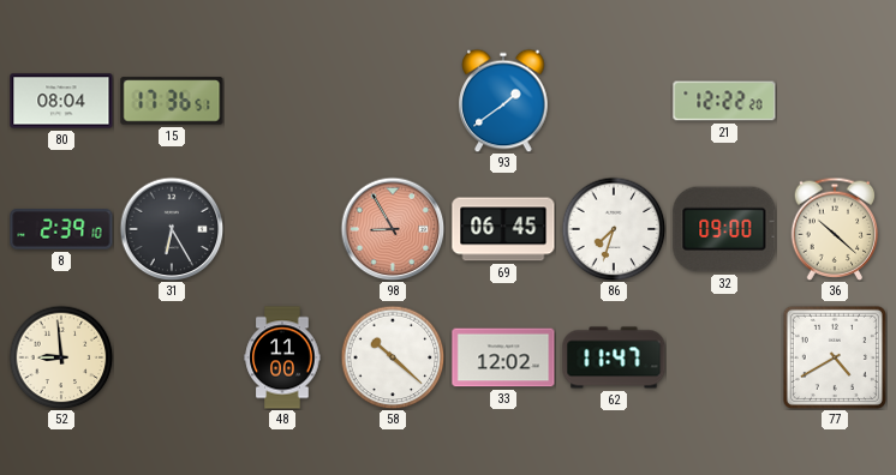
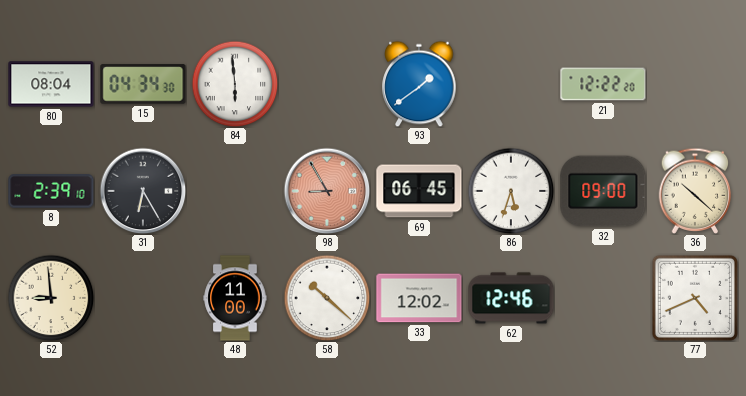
15: 17:36 -> 04:34
84: none -> 5:59
86: 7:33 -> 5:33
62: 11:47 -> 12:46
77: 4:40 -> 4:41
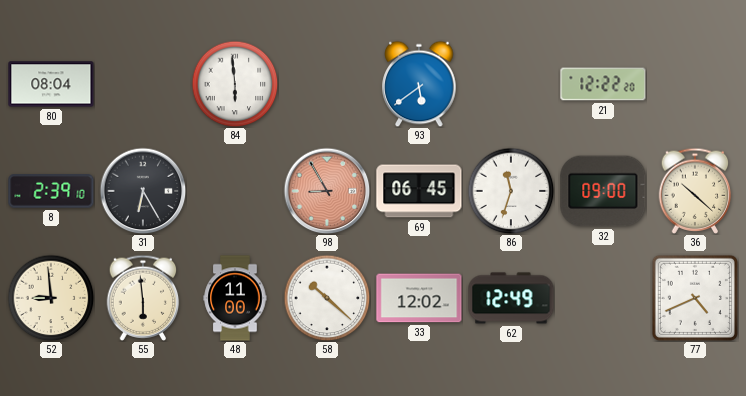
15: 04:34 -> none
93: 1:39 -> 5:39
86: 5:33 -> 11:33
55: none -> 5:59
62: 12:46 -> 12:49
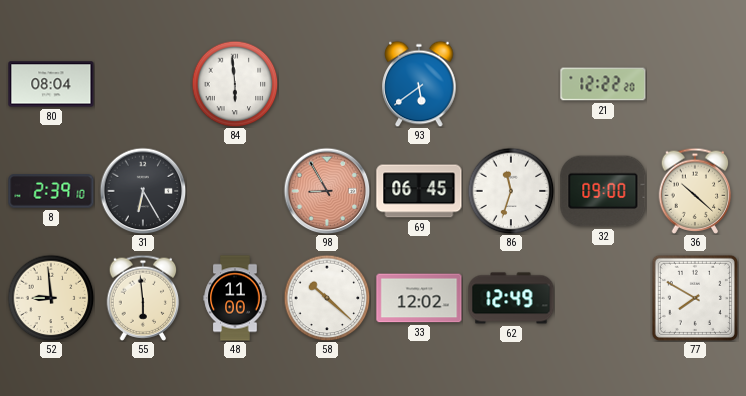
77: 4:41 -> 7:50
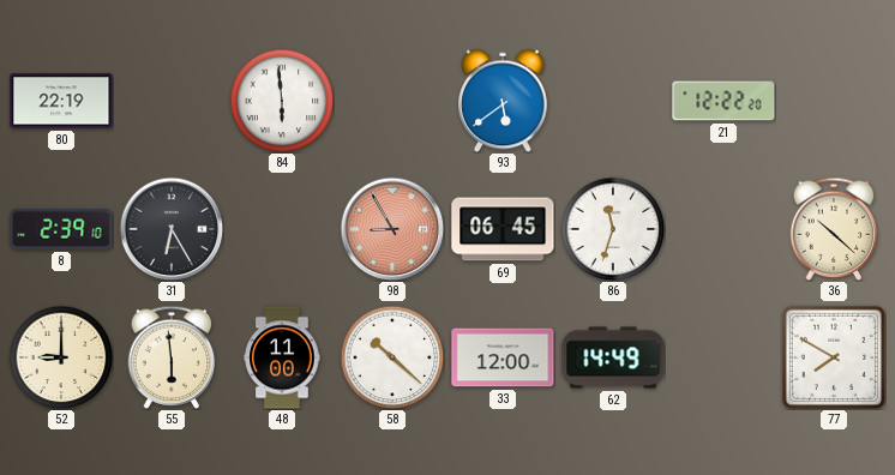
80: 08:04 -> 22:19
32: 09:00 -> none
52: 8:59 -> 9:00
33: 12:02 -> 12:00
62: 12:49 -> 14:49
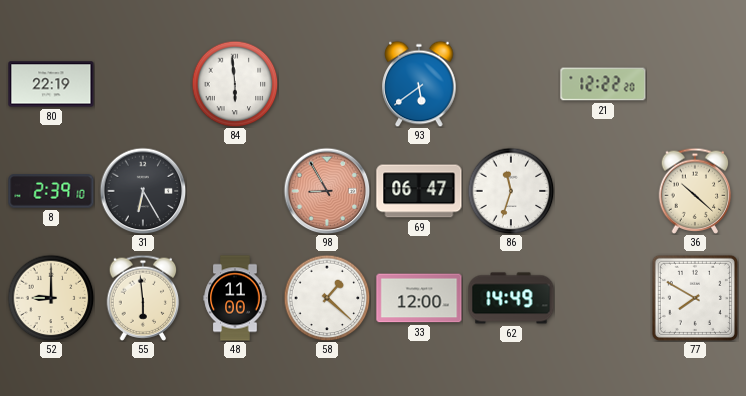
69: 06:45 -> 06:47
58: 10:22 -> 1:22
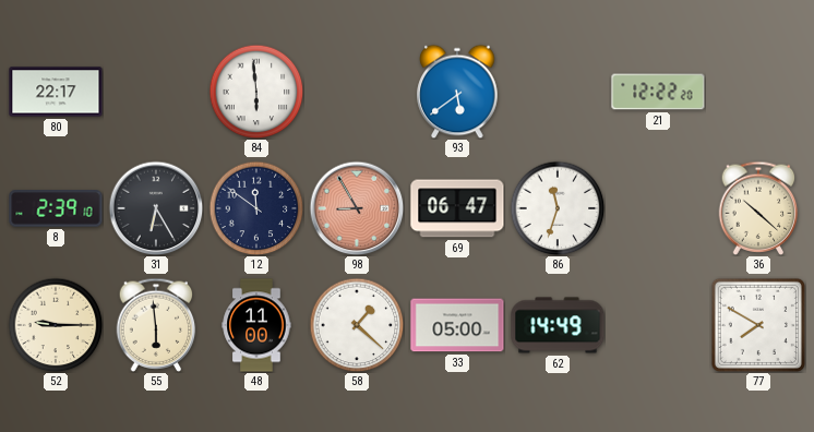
80: 22:19 -> 22:17
12: none -> 11:51
52: 9:00 -> 9:15
33: 12:00 -> 05:00
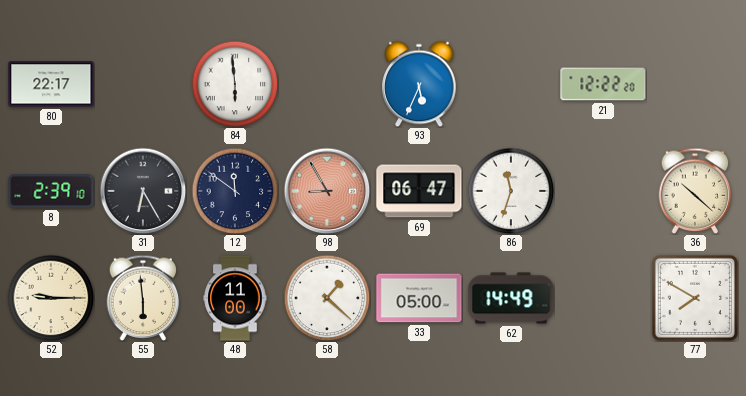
93: 5:39 -> 5:34
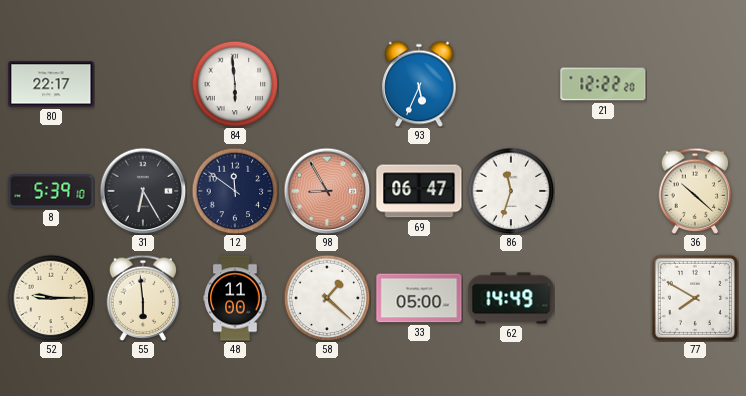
8: 2:39 -> 5:39
